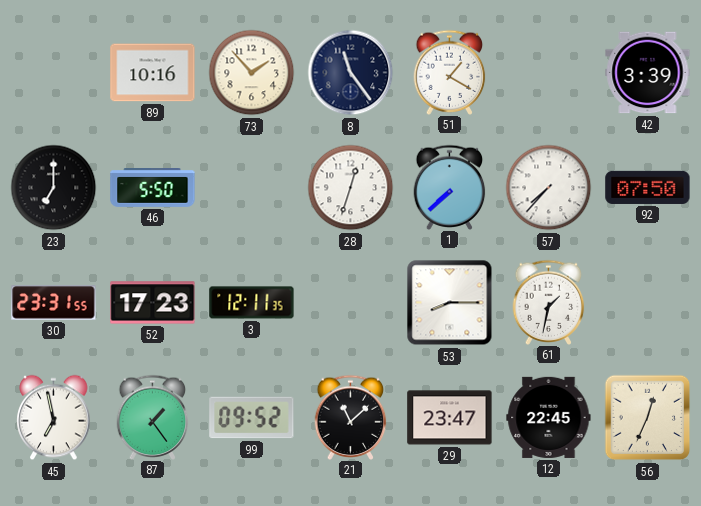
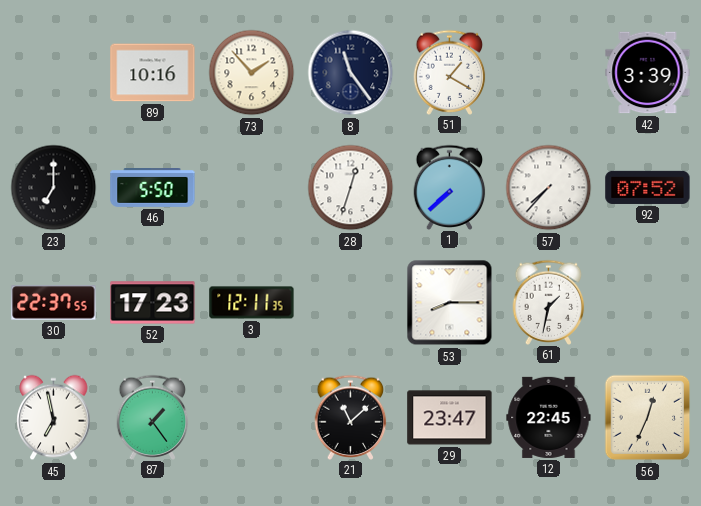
92: 07:50 -> 07:52
30: 23:31 -> 22:37
99: 09:52 -> none
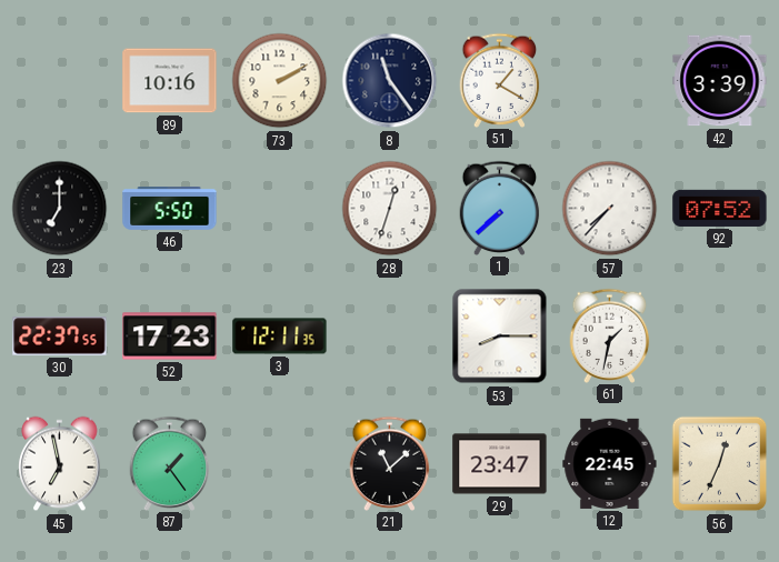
73: 1:53 -> 2:10
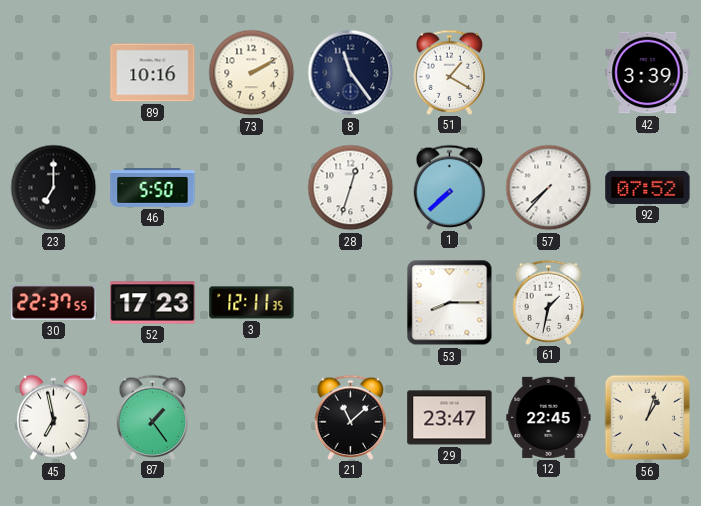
56: 12:34 -> 1:03
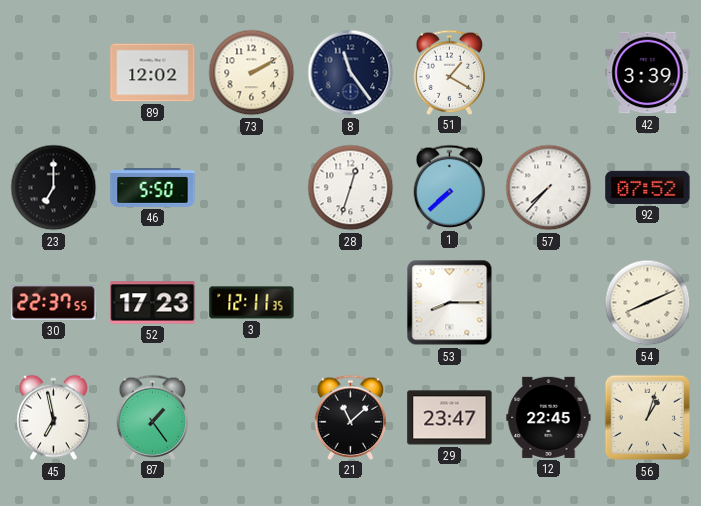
89: 10:16 -> 12:02
61: 1:32 -> none
54: none -> 8:11
